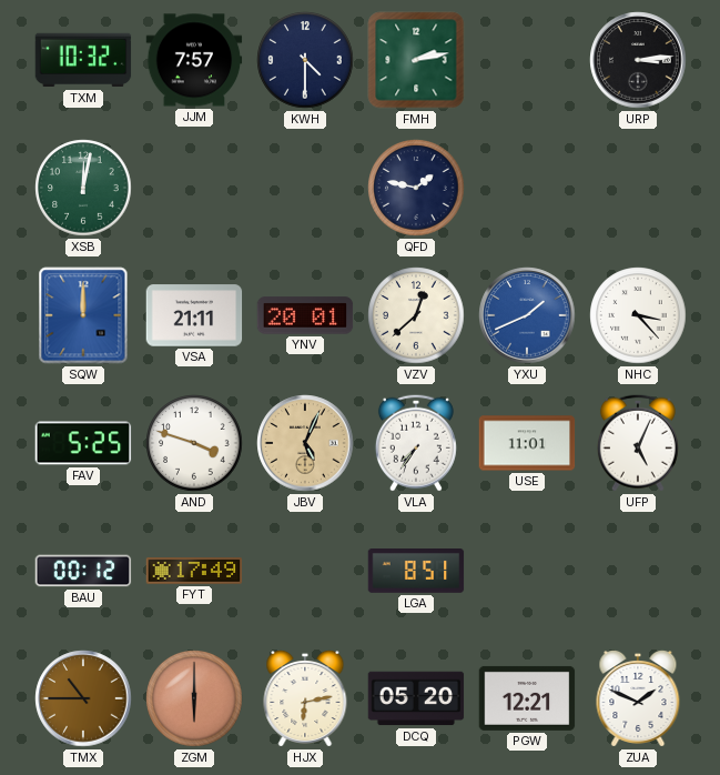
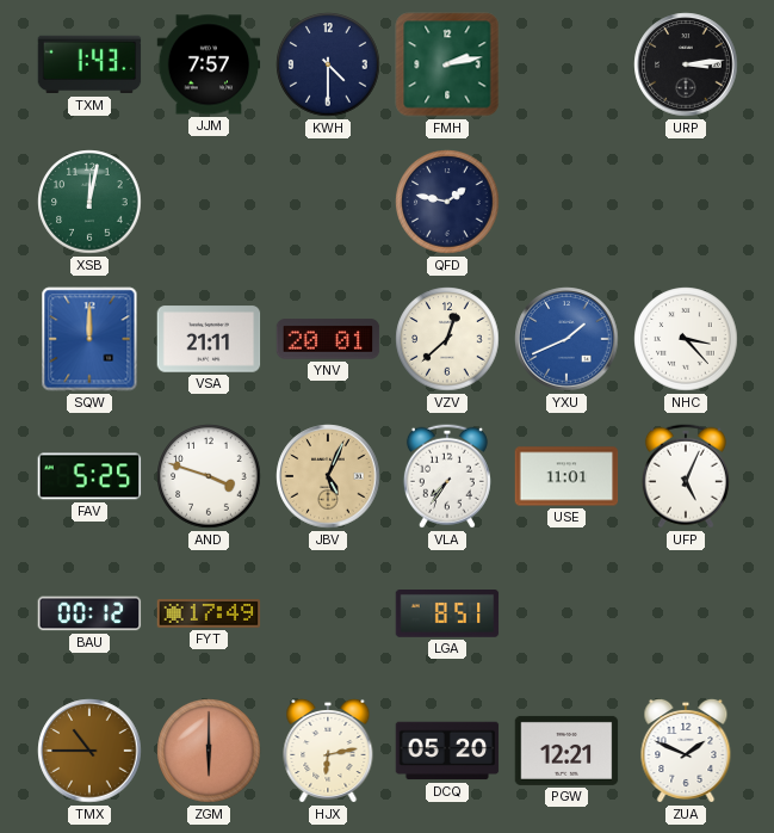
TXM: 10:32 -> 1:43
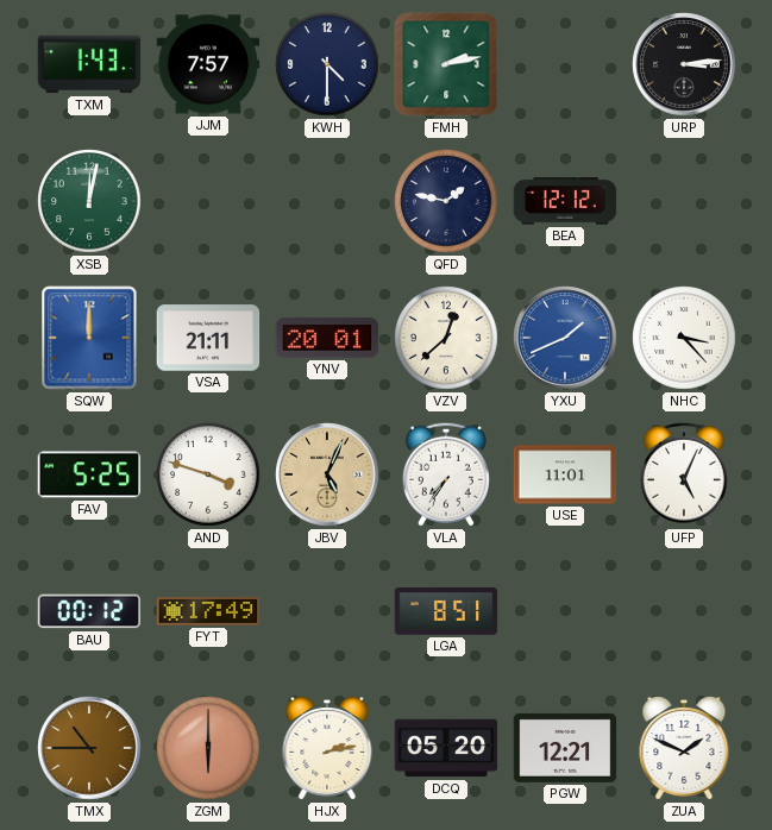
BEA: none -> 12:12
HJX: 6:13 -> 2:13
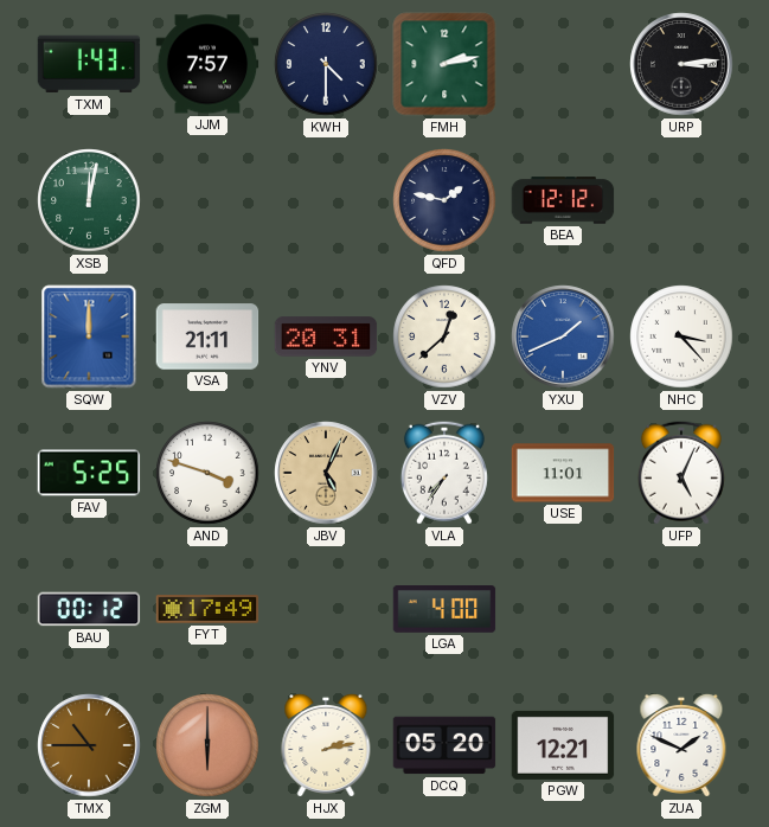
YNV: 20:01 -> 20:31
LGA: 8:51 -> 4:00
